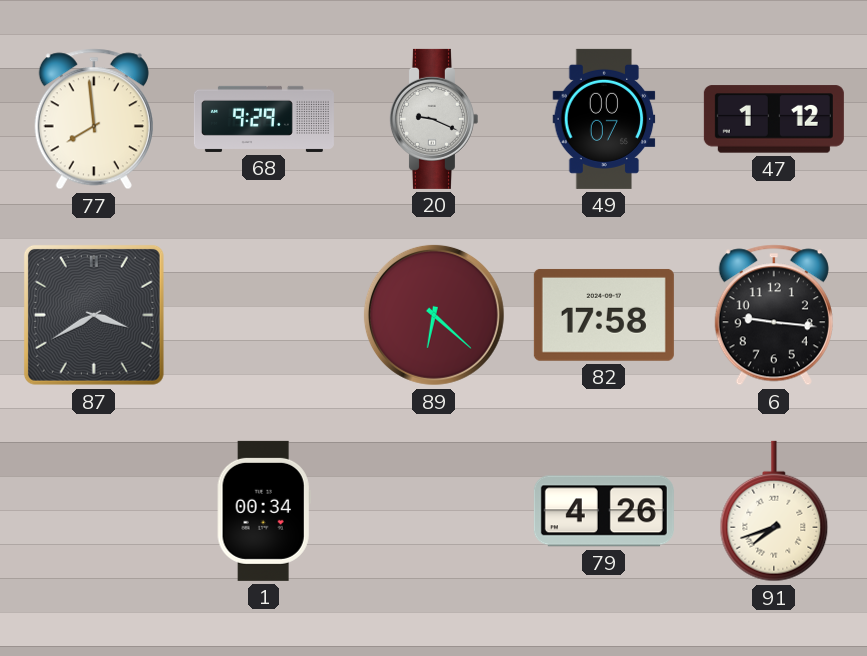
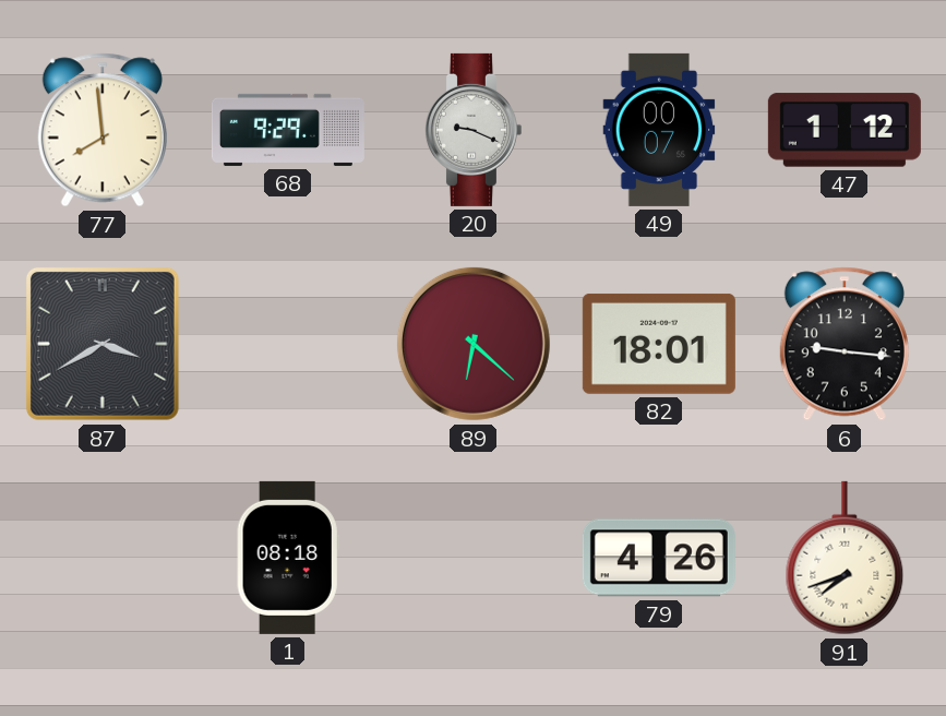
82: 17:58 -> 18:01
1: 00:34 -> 08:18
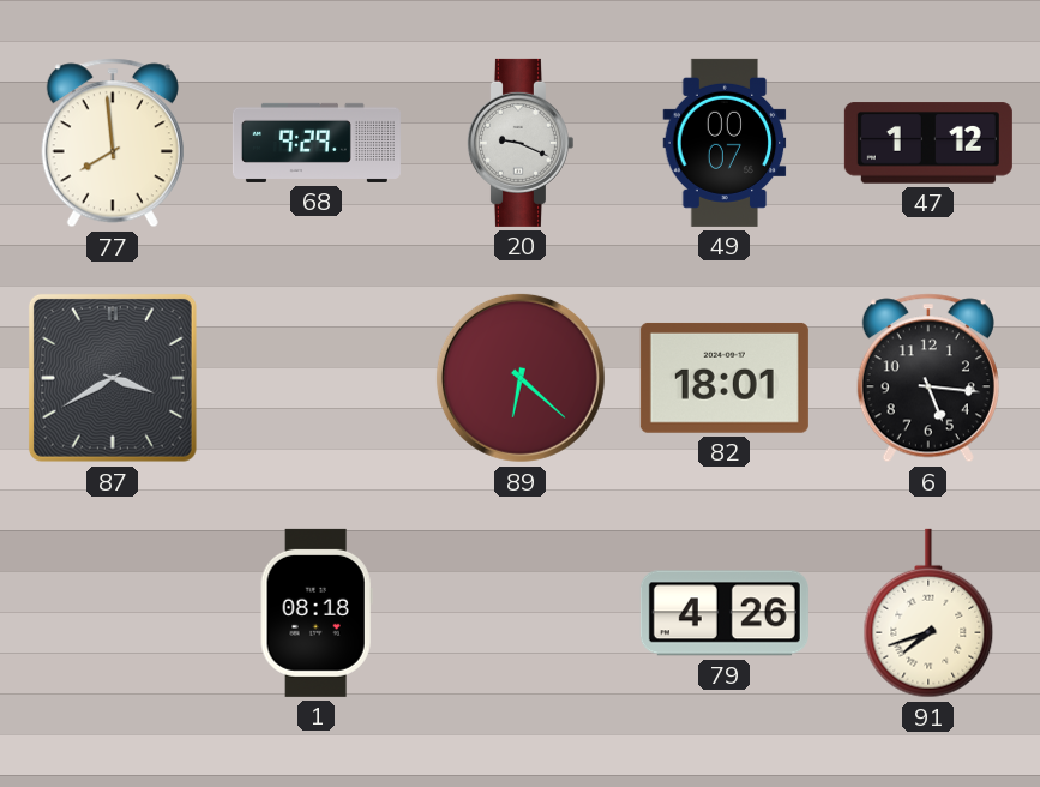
6: 9:16 -> 5:16
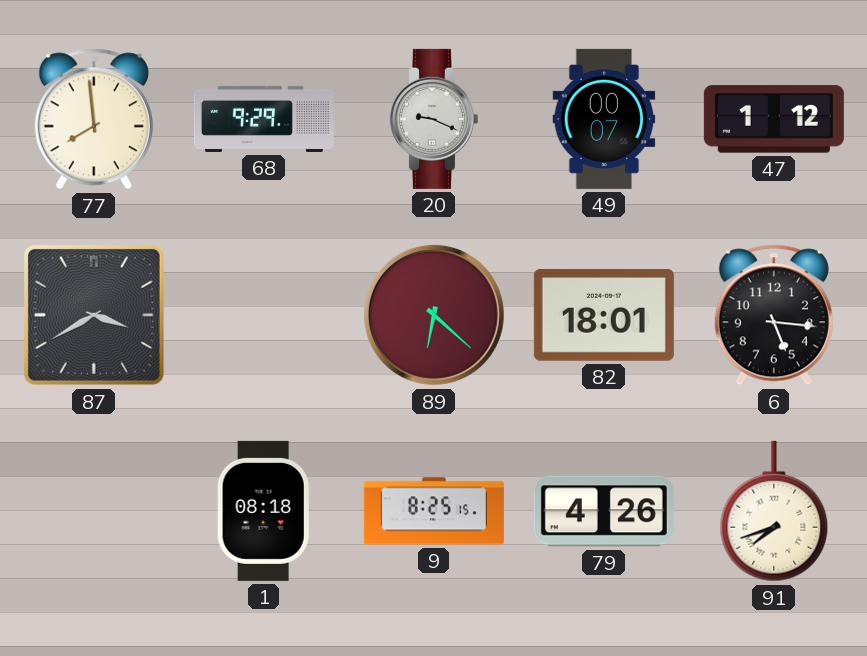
9: none -> 8:25
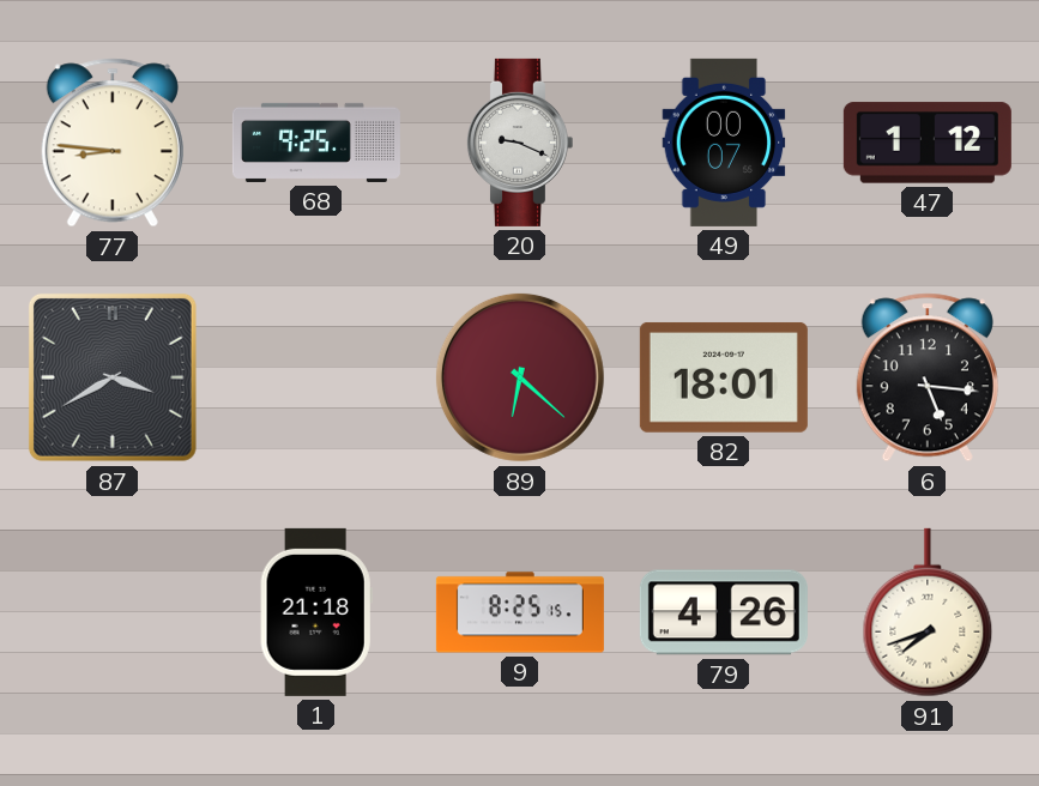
77: 7:59 -> 8:46
68: 9:29 -> 9:25
1: 08:18 -> 21:18
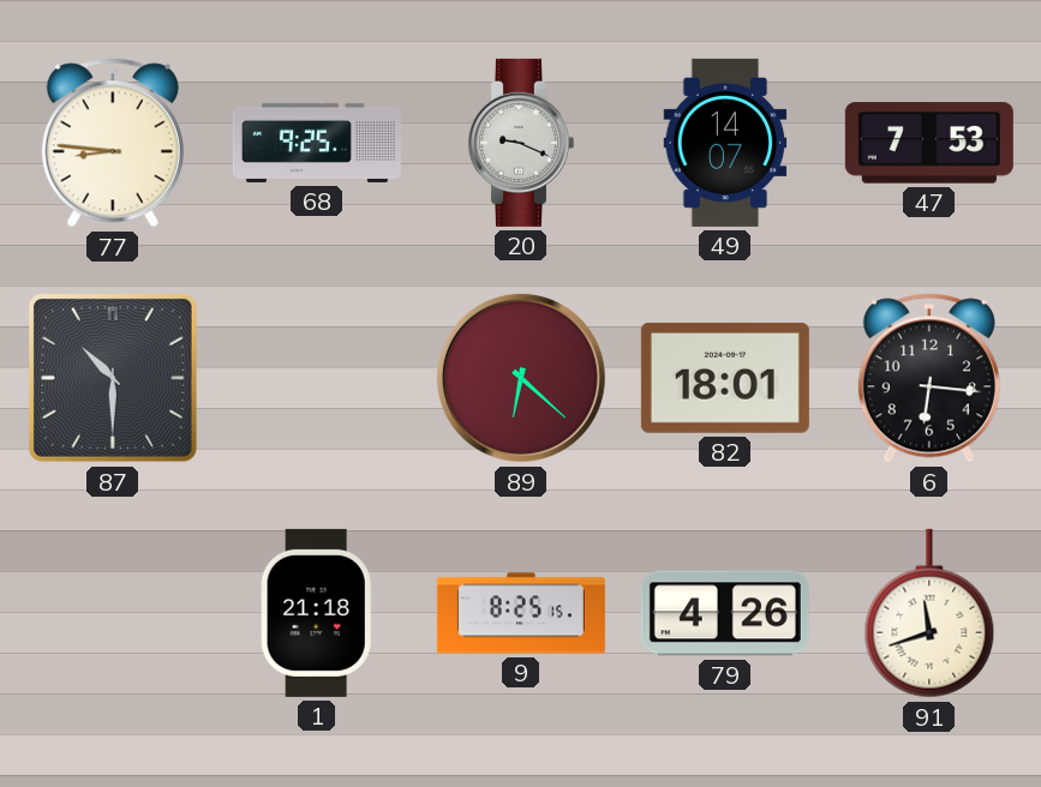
49: 00:07 -> 14:07
47: 1:12 -> 7:53
87: 3:40 -> 10:30
6: 5:16 -> 6:16
91: 7:42 -> 11:42
